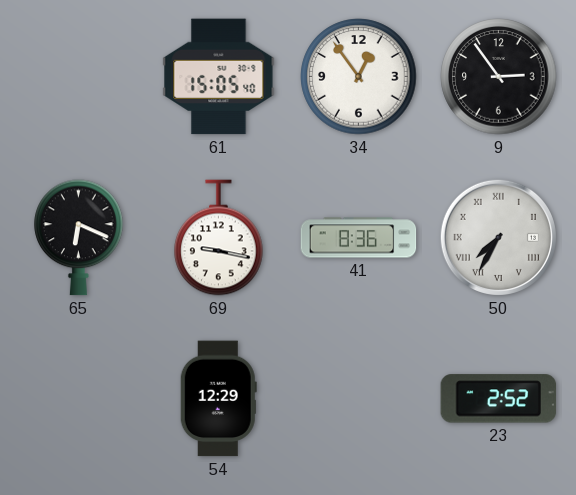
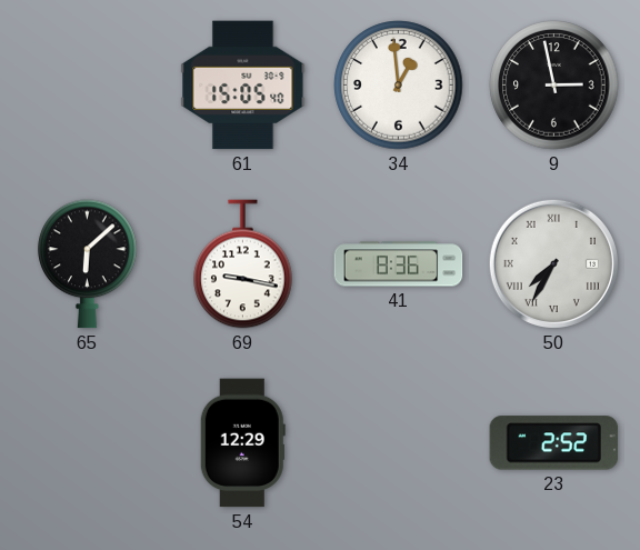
34: 12:54 -> 12:59
9: 2:54 -> 2:58
65: 6:19 -> 6:08
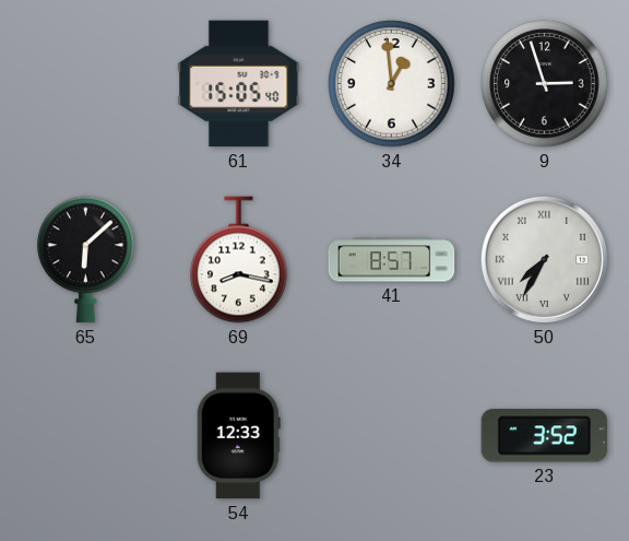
9: 2:58 -> 2:57
69: 9:17 -> 8:17
41: 8:36 -> 8:57
54: 12:29 -> 12:33
23: 2:52 -> 3:52
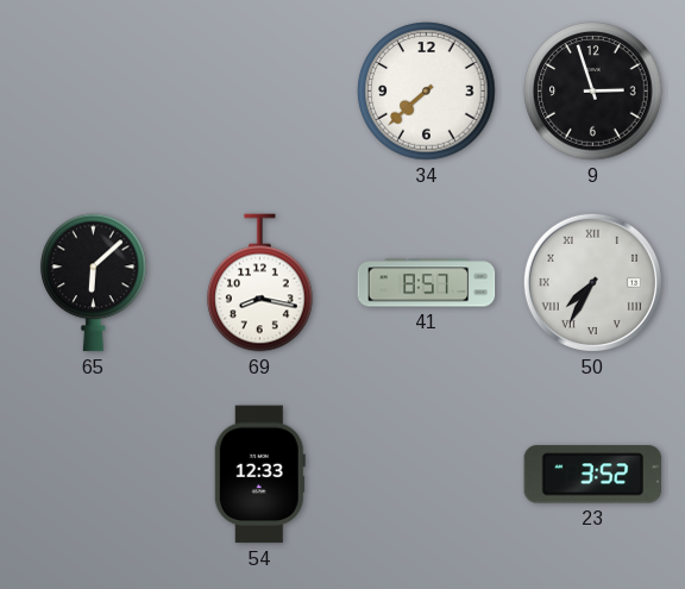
61: 15:05 -> none
34: 12:59 -> 7:38
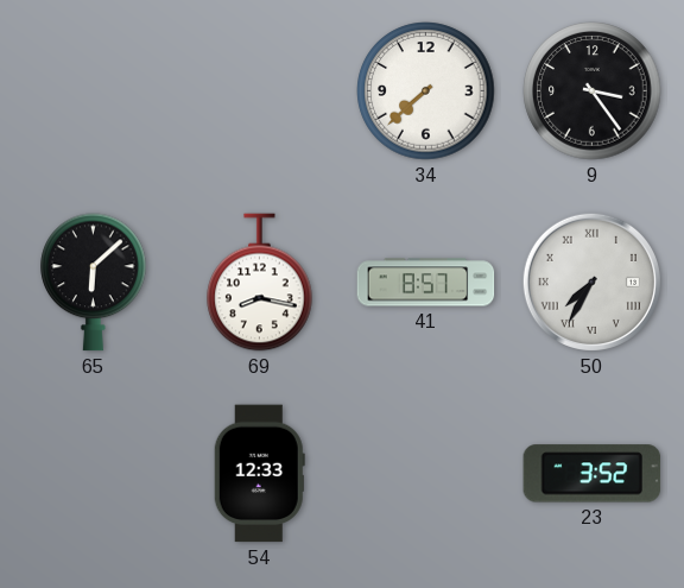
9: 2:57 -> 3:24
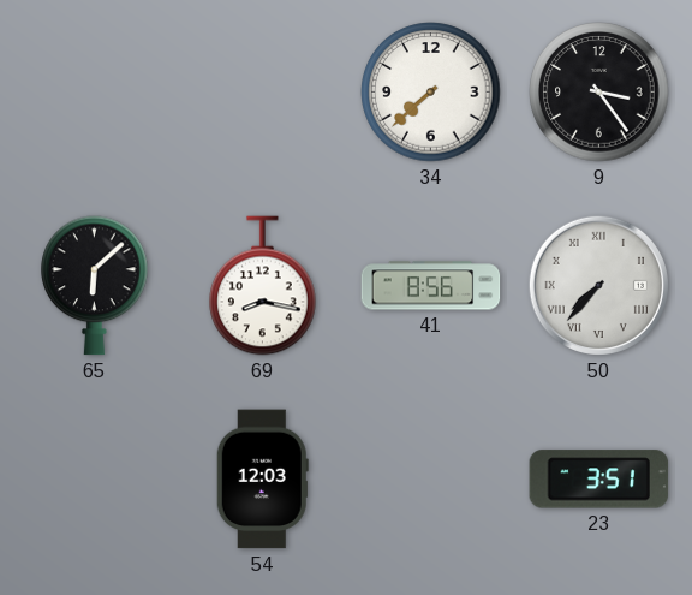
41: 8:57 -> 8:56
50: 7:35 -> 7:37
54: 12:33 -> 12:03
23: 3:52 -> 3:51
